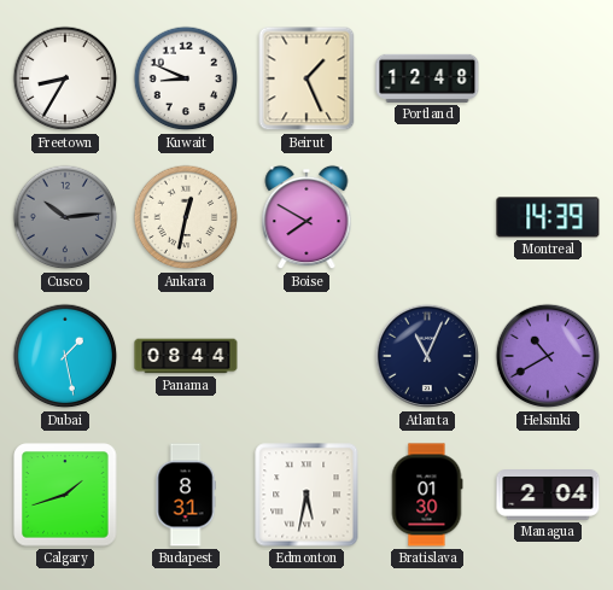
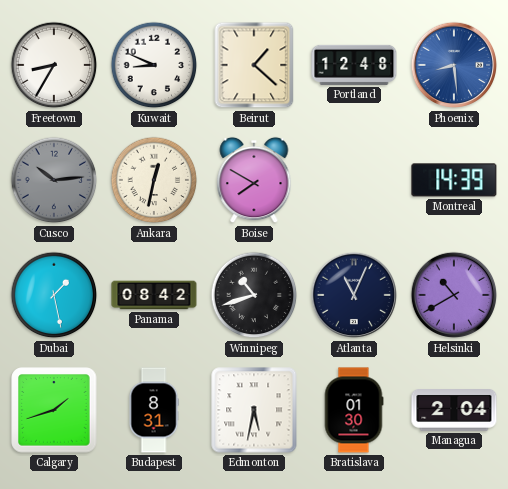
Beirut: 1:26 -> 1:22
Phoenix: none -> 8:29
Panama: 08:44 -> 08:42
Winnipeg: none -> 10:42
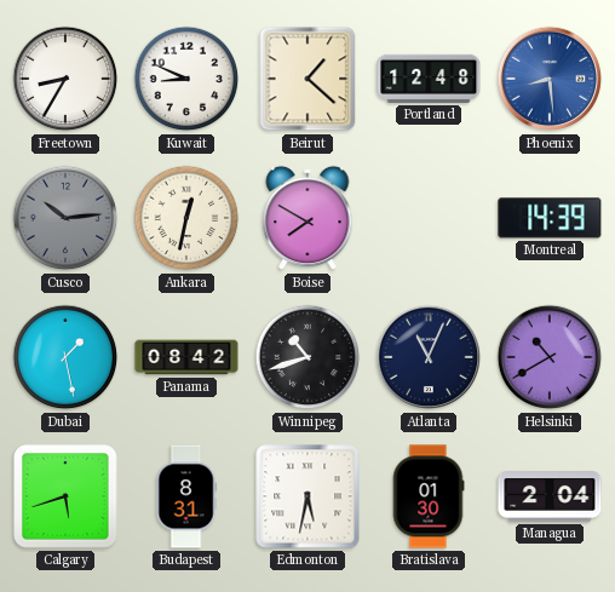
Calgary: 1:42 -> 5:42
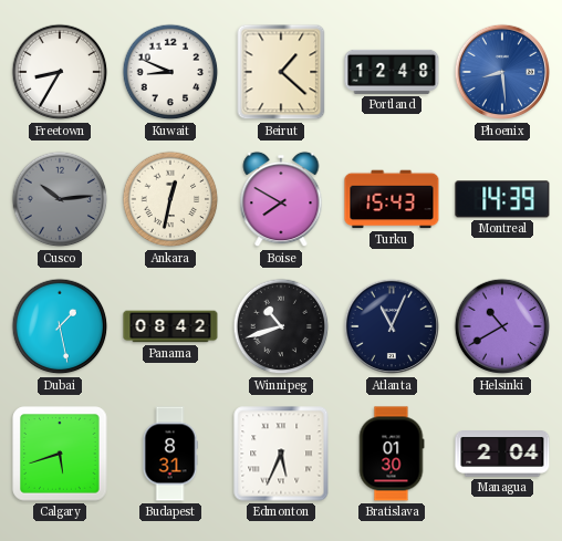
Turku: none -> 15:43
Edmonton: 5:32 -> 5:34
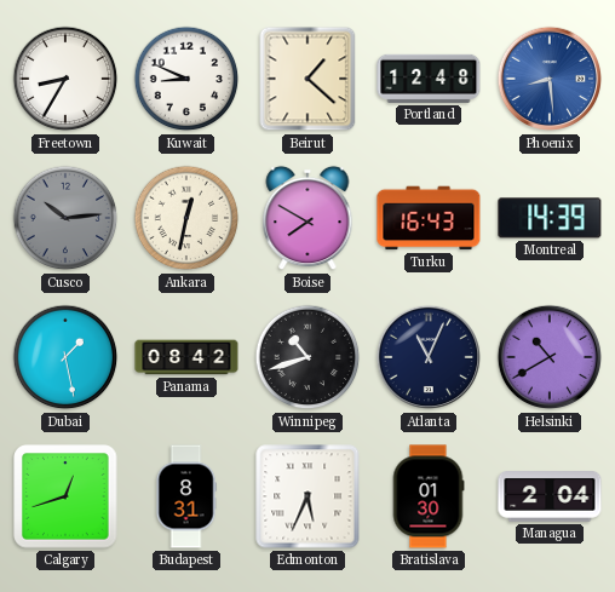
Turku: 15:43 -> 16:43
Calgary: 5:42 -> 12:42
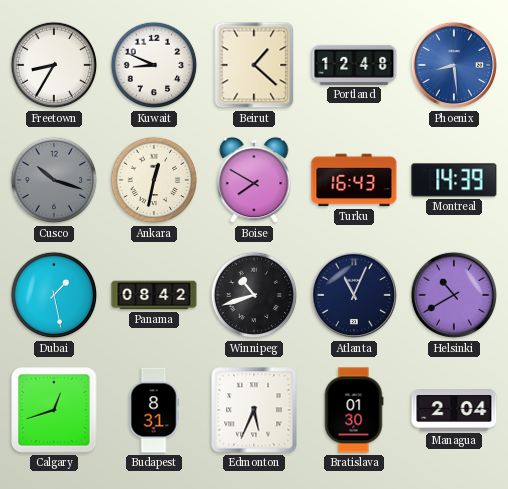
Cusco: 10:14 -> 10:18
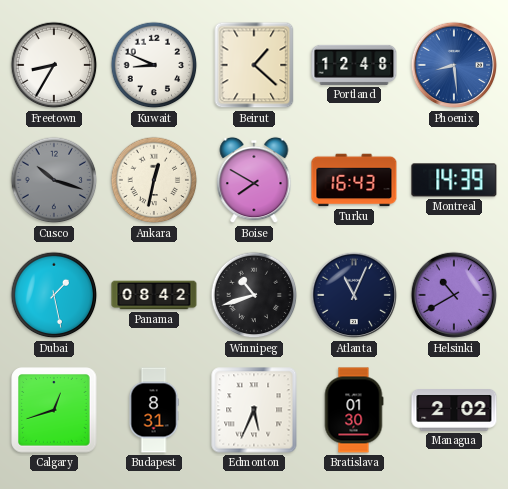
Managua: 2:04 -> 2:02
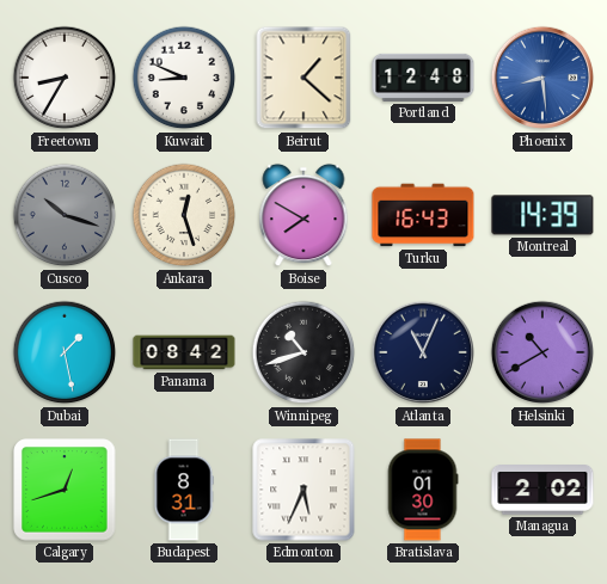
Ankara: 12:32 -> 12:27
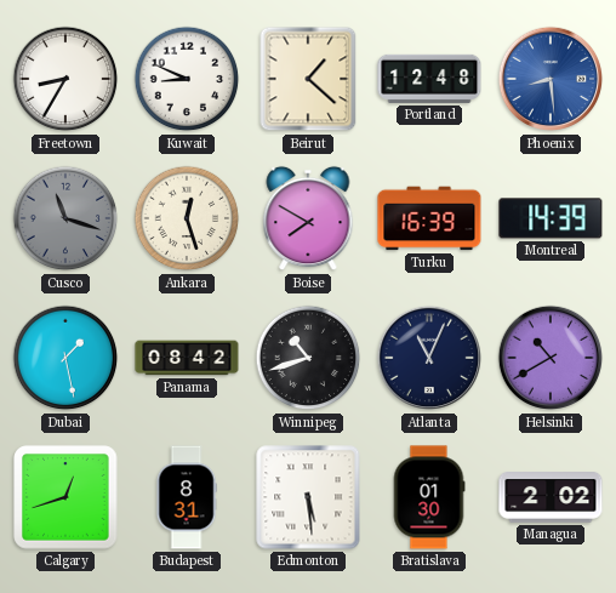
Cusco: 10:18 -> 11:18
Turku: 16:43 -> 16:39
Edmonton: 5:34 -> 5:29
